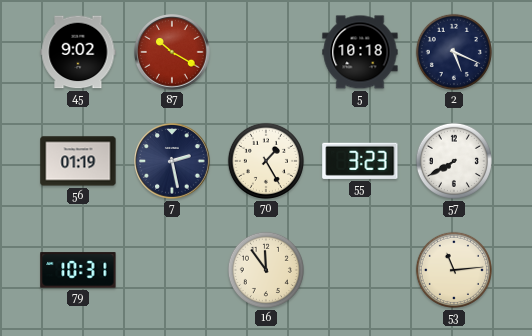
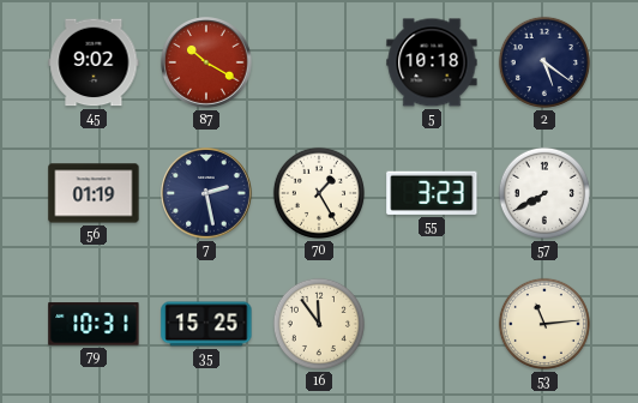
2: 5:19 -> 5:21
35: none -> 15:25
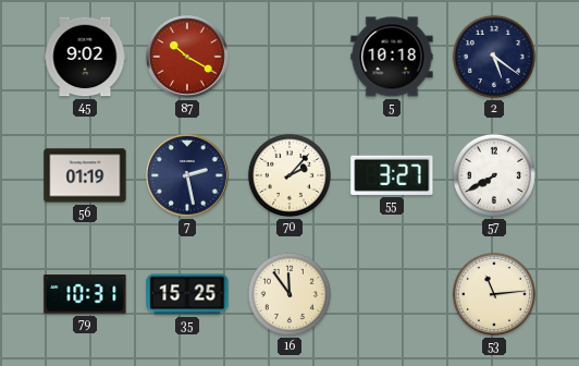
70: 1:25 -> 2:07
55: 3:23 -> 3:27
